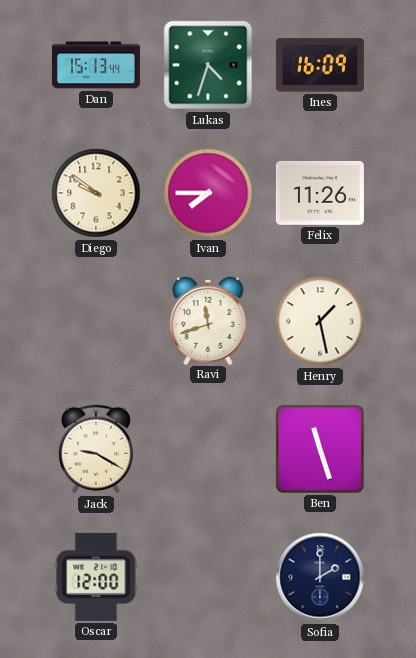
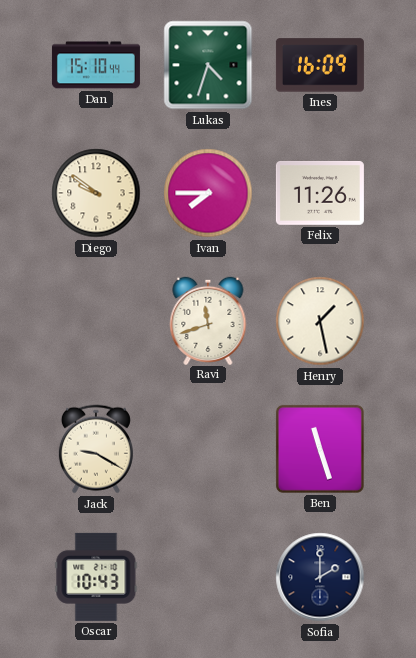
Dan: 15:13 -> 15:10
Oscar: 12:00 -> 10:43
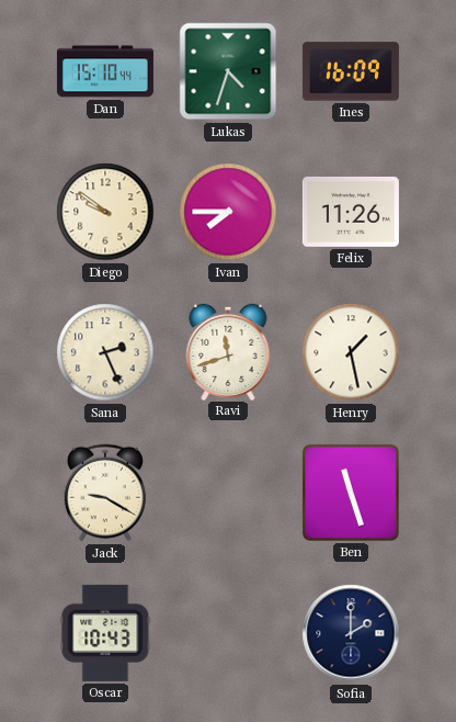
Sana: none -> 2:26
